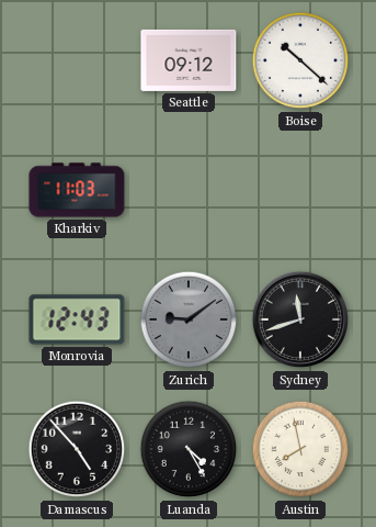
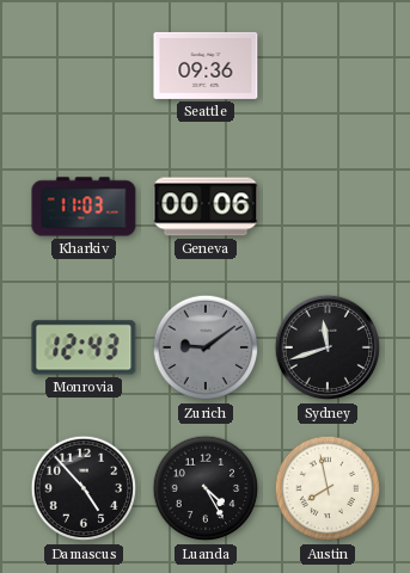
Seattle: 09:12 -> 09:36
Boise: 10:22 -> none
Geneva: none -> 00:06
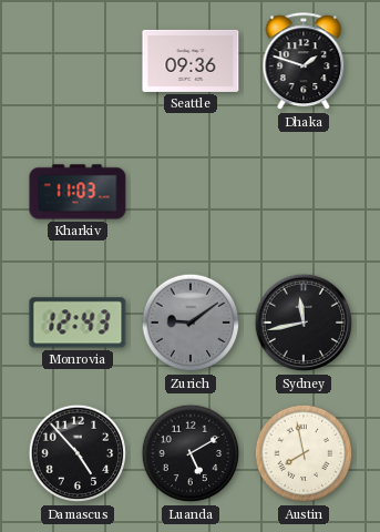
Dhaka: none -> 1:48
Geneva: 00:06 -> none
Sydney: 11:42 -> 11:43
Luanda: 4:25 -> 5:10
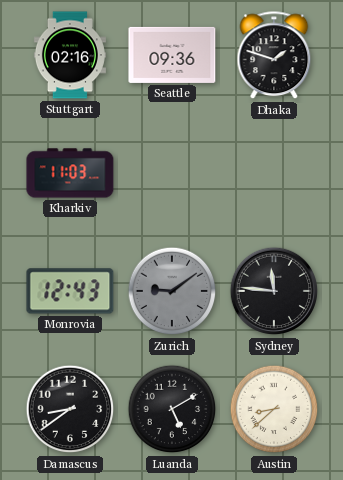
Stuttgart: none -> 02:16
Sydney: 11:43 -> 11:46
Damascus: 4:53 -> 8:39
Austin: 7:58 -> 8:38
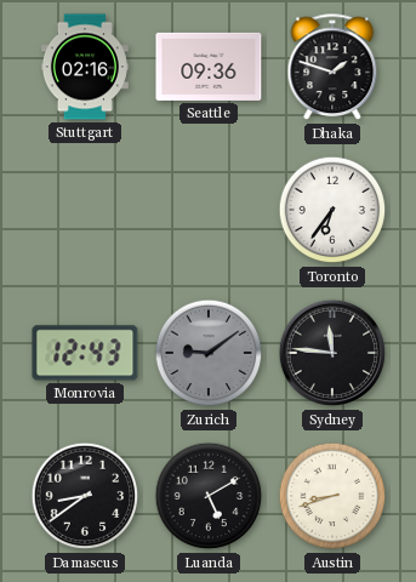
Kharkiv: 11:03 -> none
Toronto: none -> 6:36
Austin: 8:38 -> 8:42
